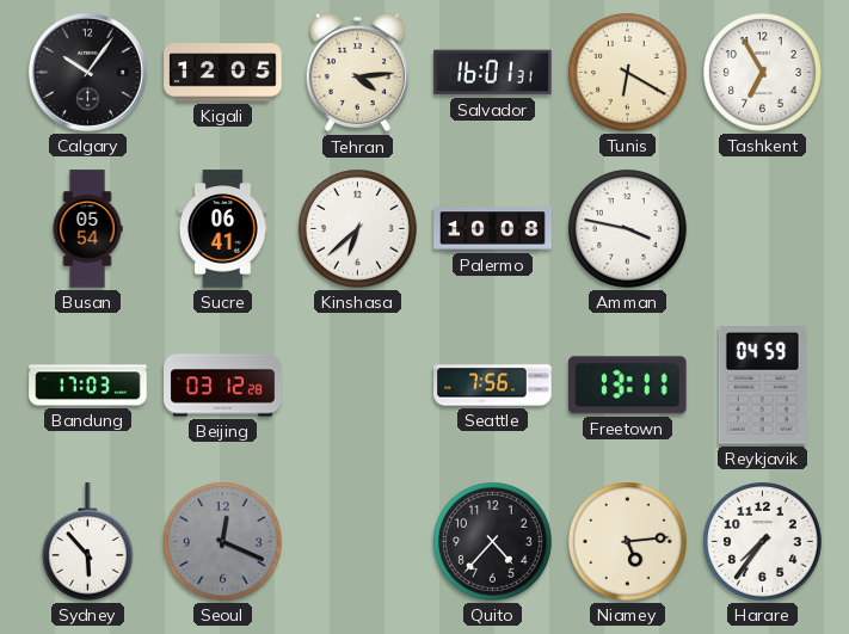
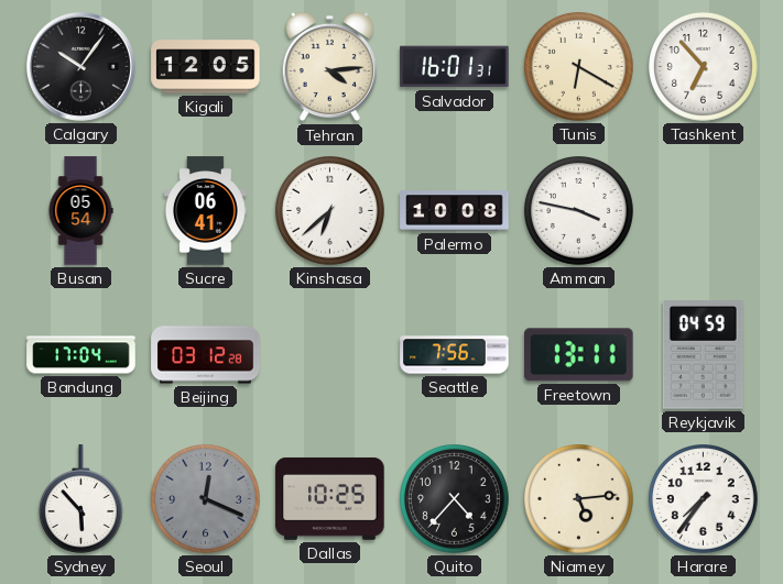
Tashkent: 6:55 -> 6:53
Bandung: 17:03 -> 17:04
Dallas: none -> 10:25
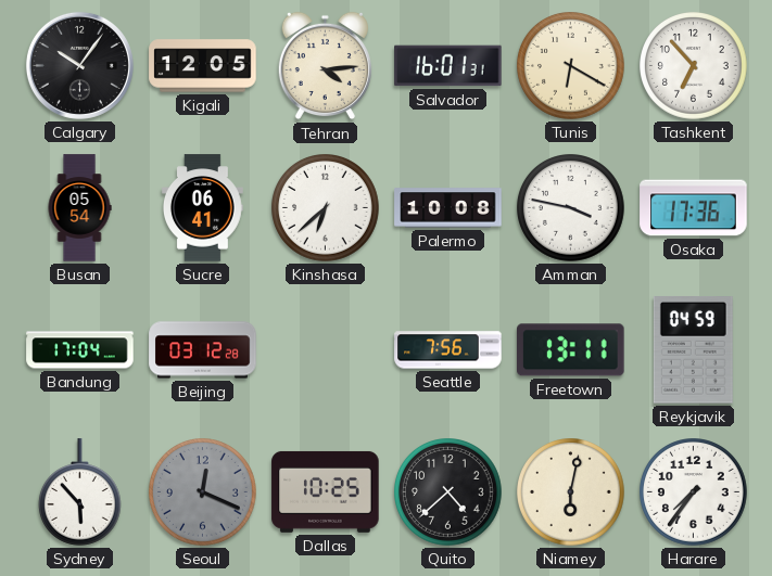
Osaka: none -> 17:36
Quito: 4:37 -> 4:38
Niamey: 5:14 -> 6:02
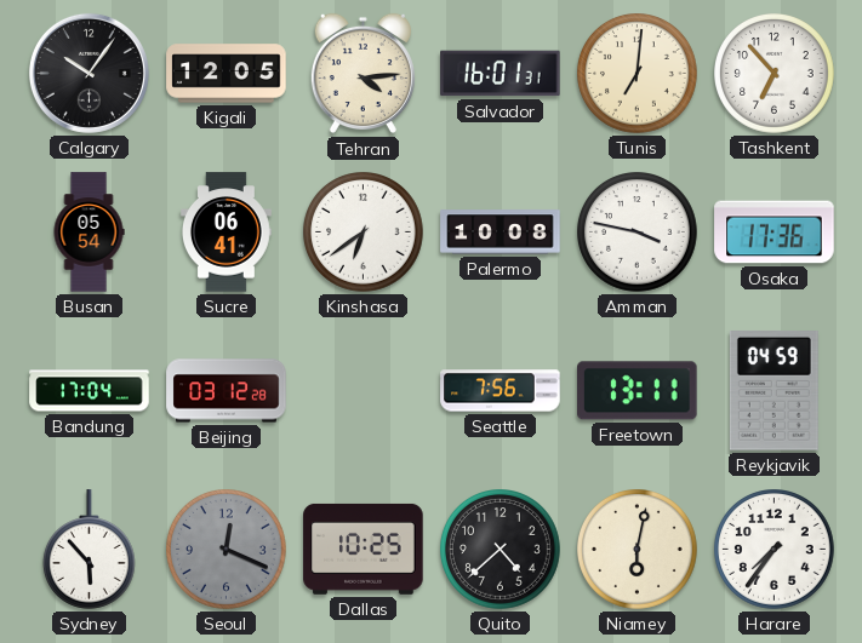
Tunis: 6:20 -> 7:01
Kinshasa: 6:38 -> 6:39
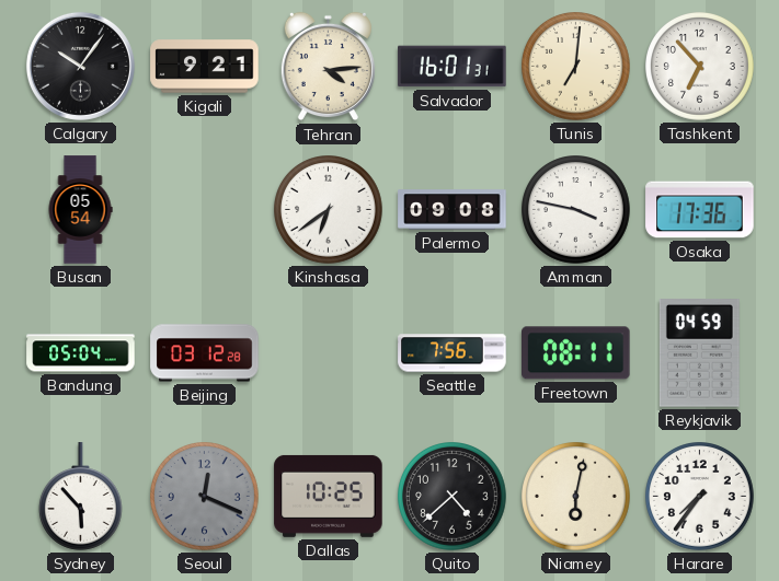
Kigali: 12:05 -> 9:21
Sucre: 06:41 -> none
Palermo: 10:08 -> 09:08
Bandung: 17:04 -> 05:04
Freetown: 13:11 -> 08:11
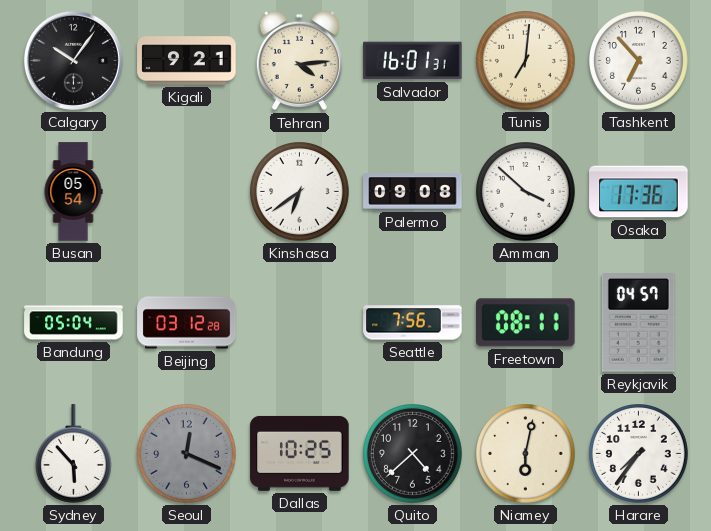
Amman: 3:47 -> 3:52
Reykjavik: 04:59 -> 04:57
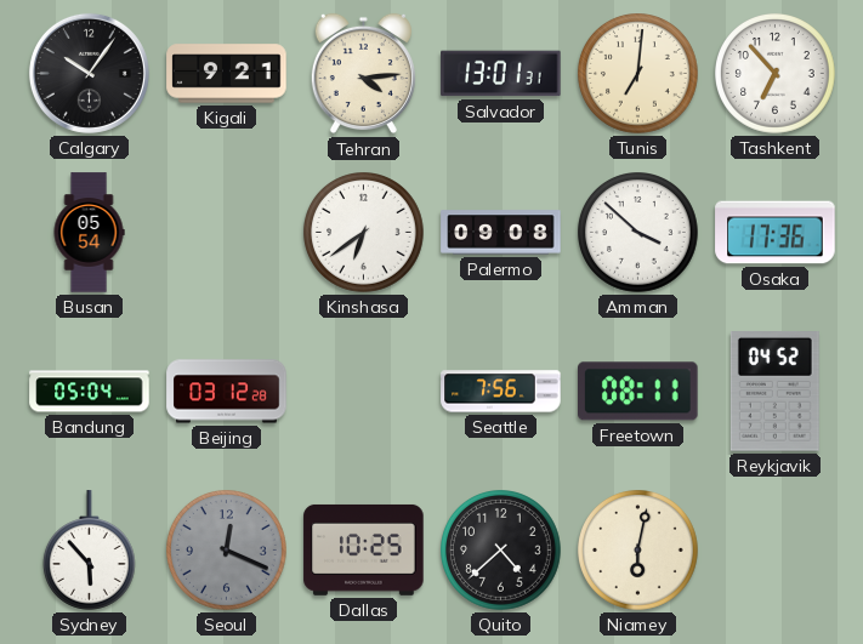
Salvador: 16:01 -> 13:01
Reykjavik: 04:57 -> 04:52
Harare: 7:36 -> none
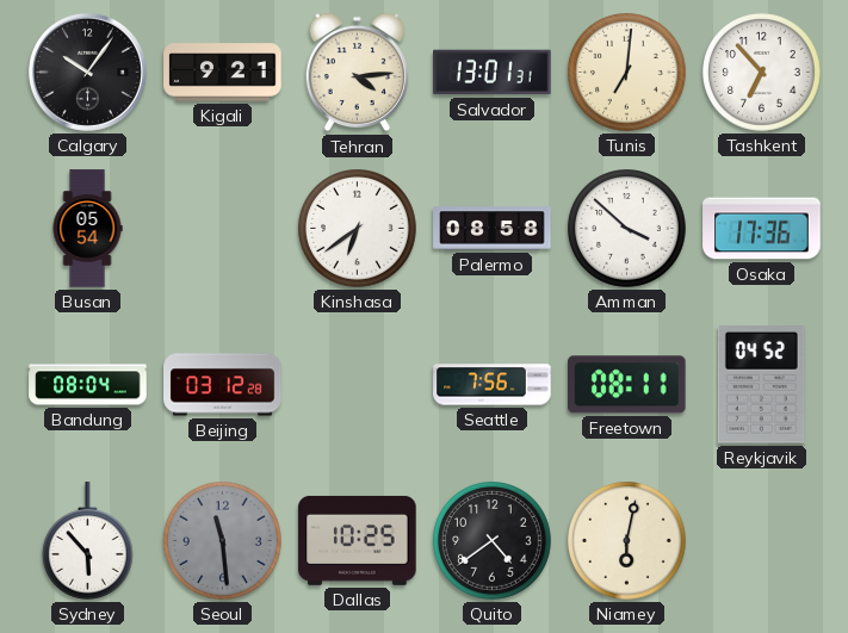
Palermo: 09:08 -> 08:58
Bandung: 05:04 -> 08:04
Seoul: 12:19 -> 11:29
Quito: 4:38 -> 4:39
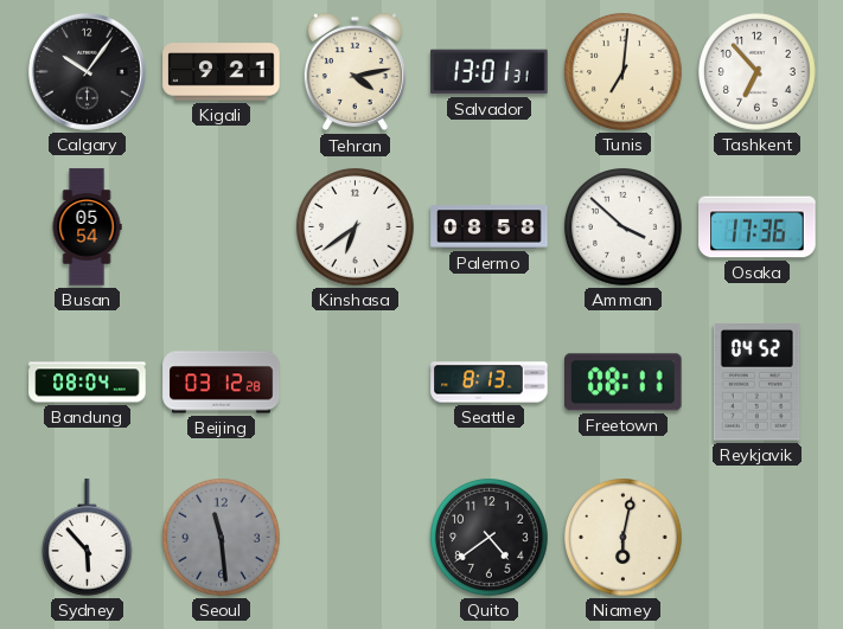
Tehran: 4:14 -> 4:13
Seattle: 7:56 -> 8:13
Dallas: 10:25 -> none
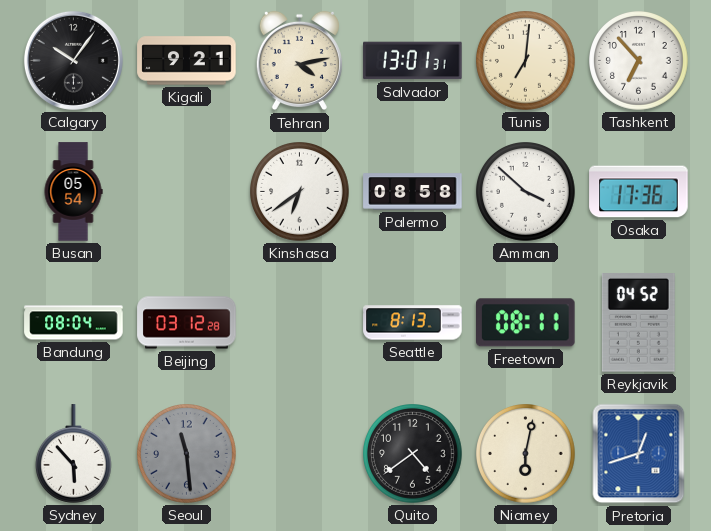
Pretoria: none -> 12:42
